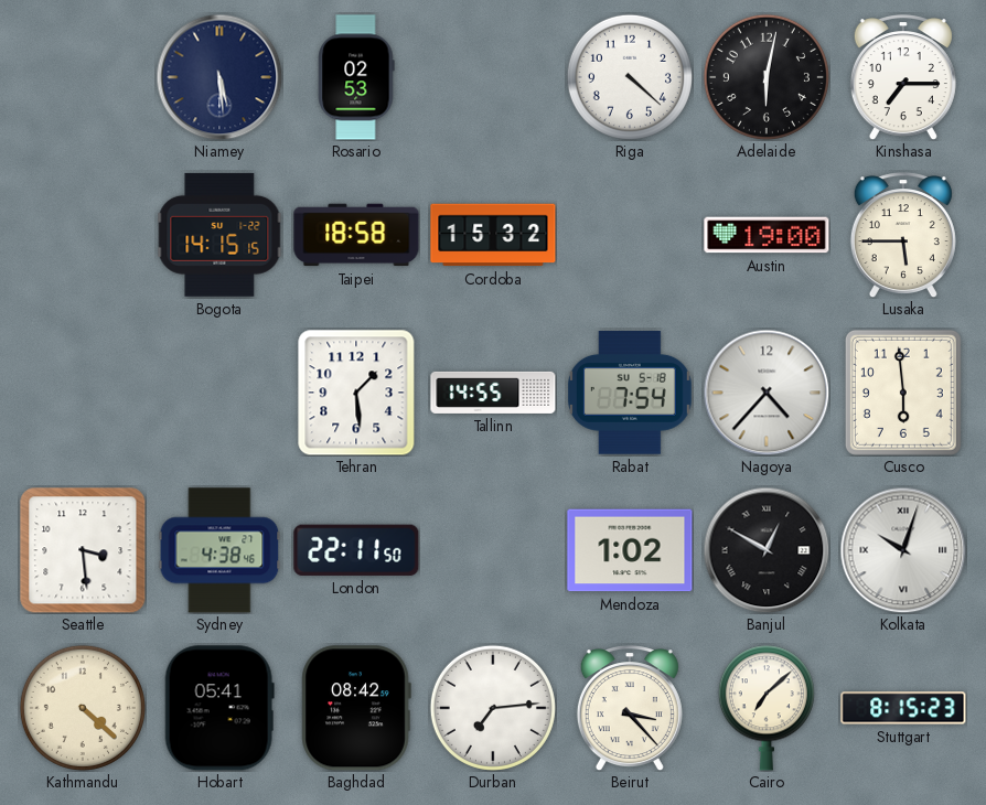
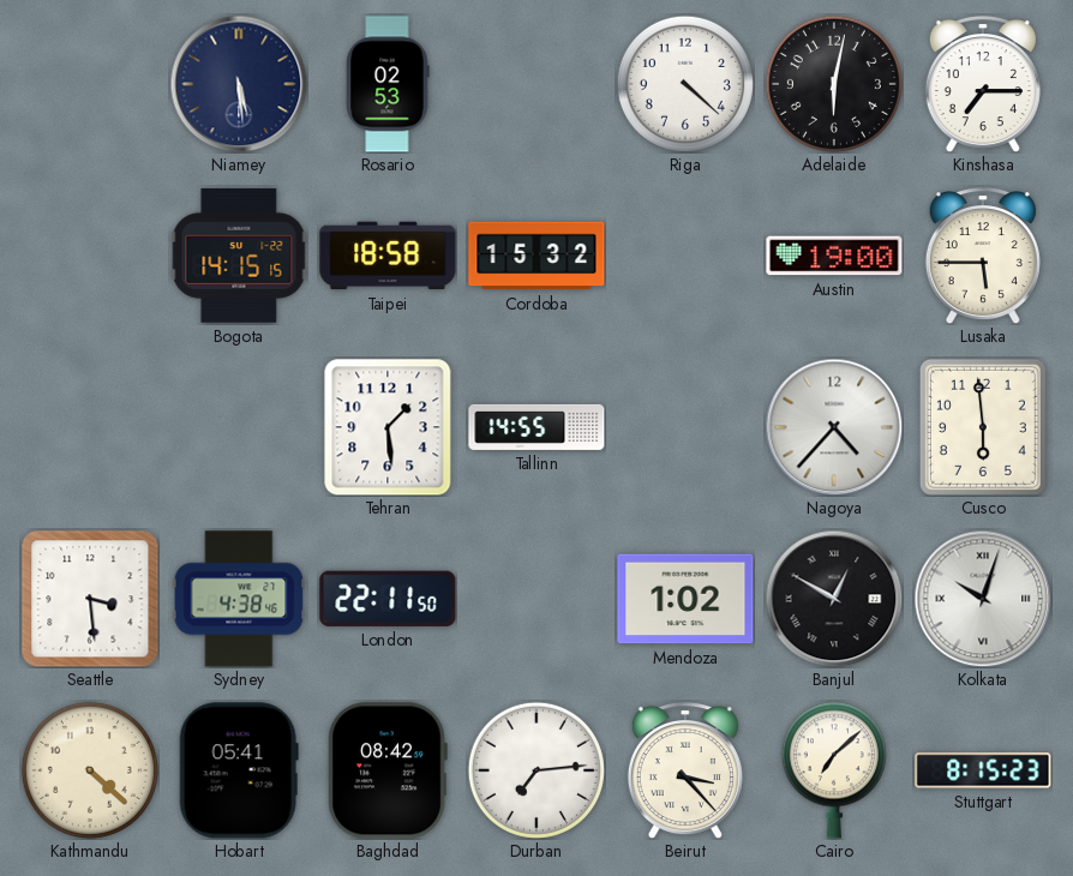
Rabat: 7:54 -> none
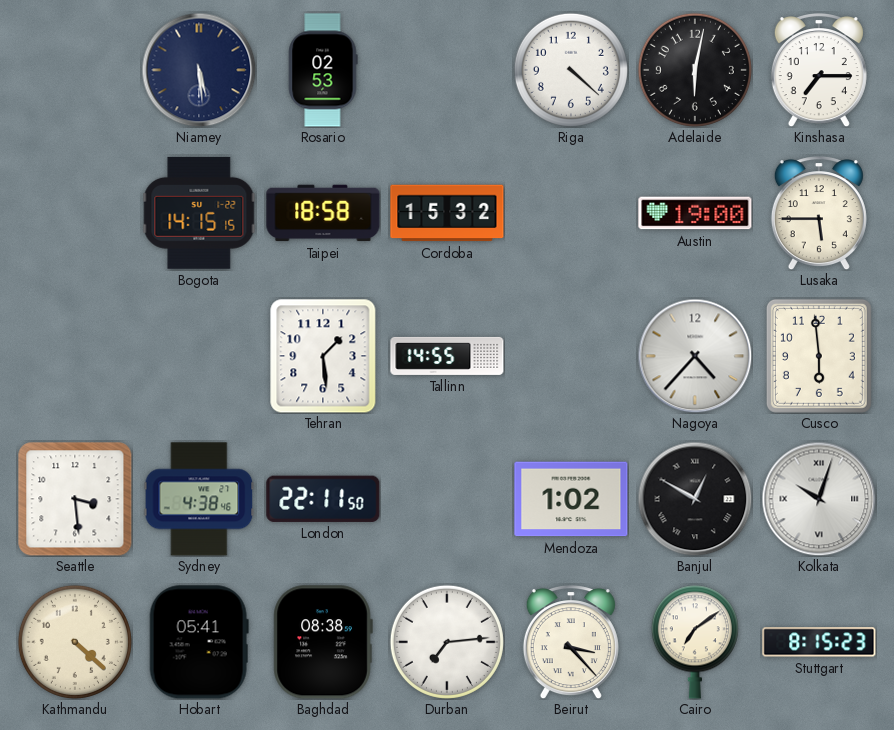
Baghdad: 08:42 -> 08:38
Cairo: 7:08 -> 7:09
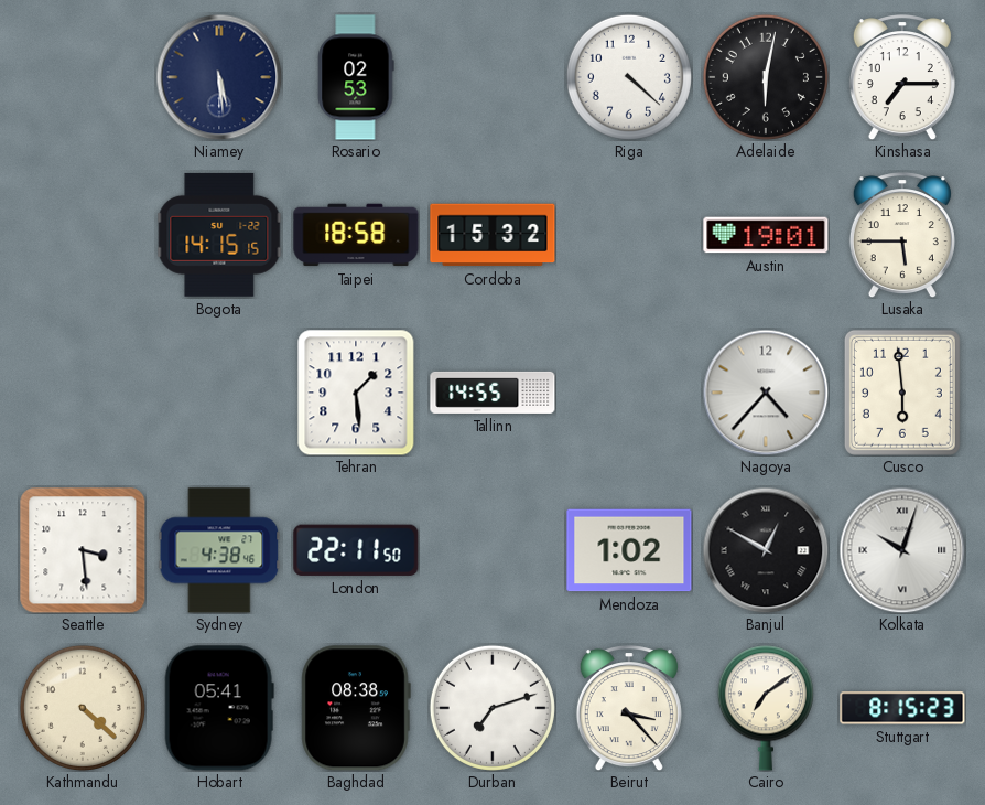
Austin: 19:00 -> 19:01
Durban: 7:14 -> 7:12
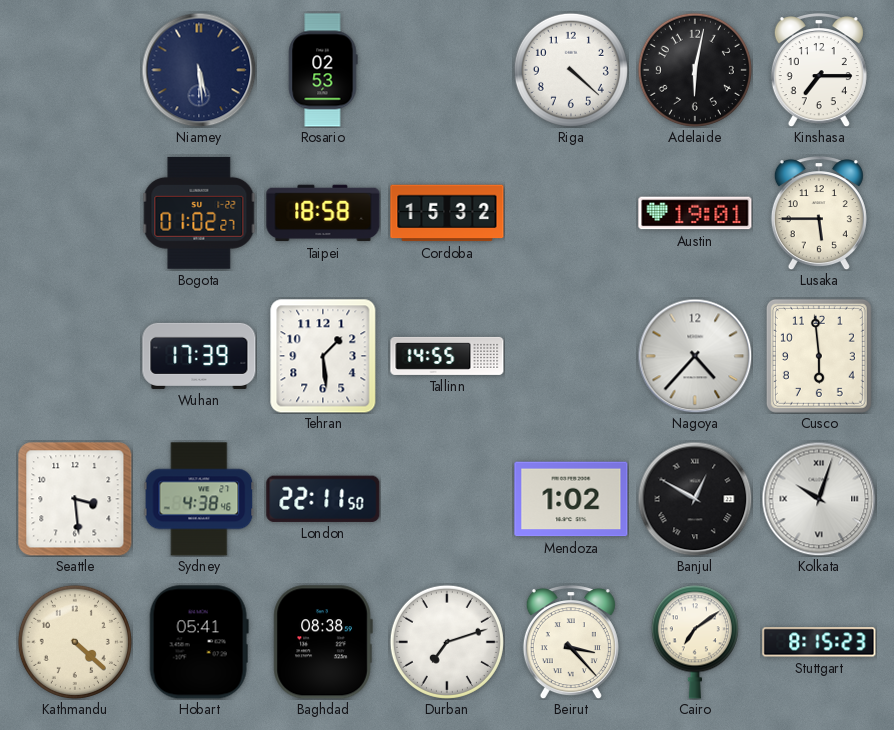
Bogota: 14:15 -> 01:02
Wuhan: none -> 17:39
